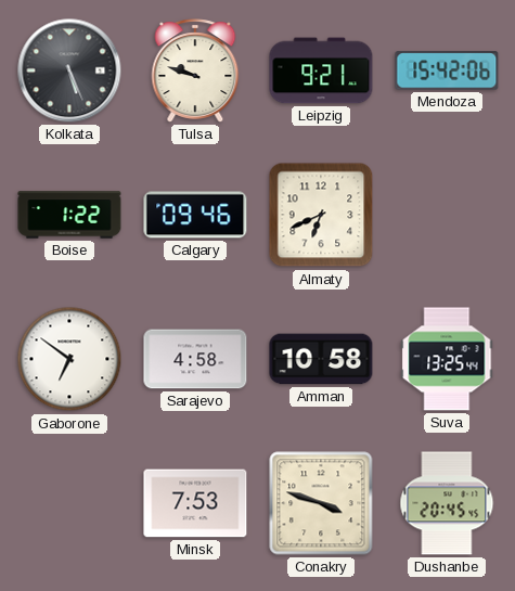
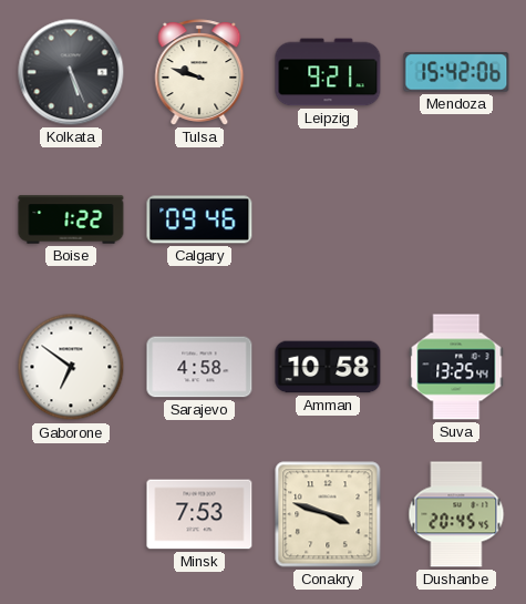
Almaty: 6:41 -> none
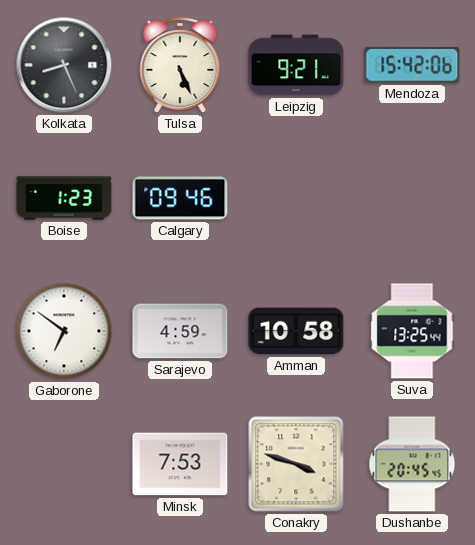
Kolkata: 5:26 -> 8:26
Tulsa: 9:48 -> 5:26
Boise: 1:22 -> 1:23
Sarajevo: 4:58 -> 4:59
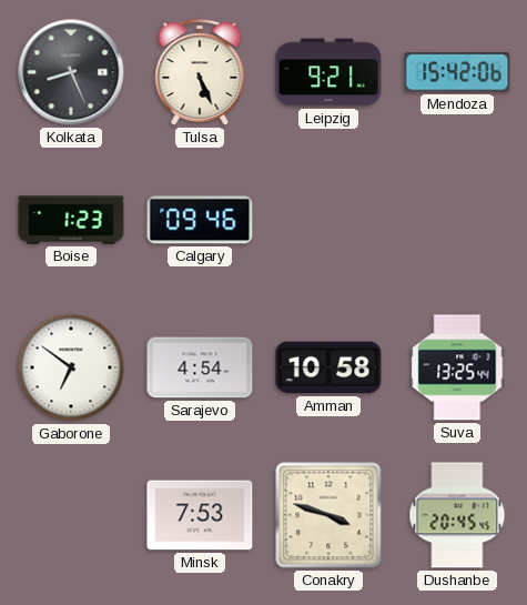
Sarajevo: 4:59 -> 4:54
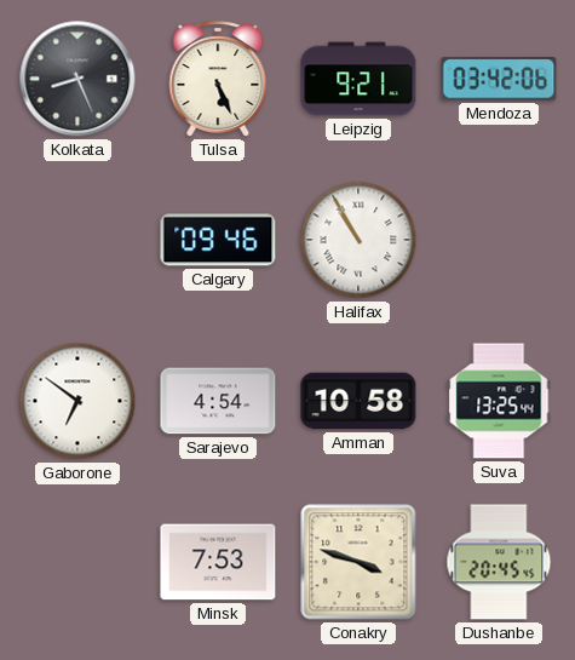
Mendoza: 15:42 -> 03:42
Boise: 1:23 -> none
Halifax: none -> 10:55
